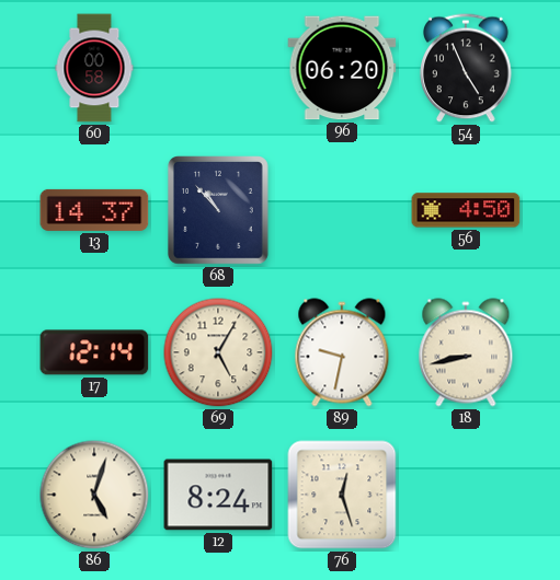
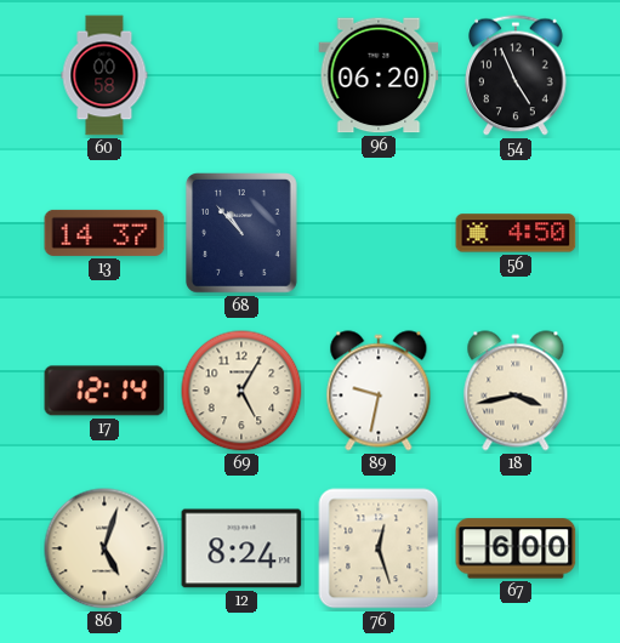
18: 8:43 -> 3:43
67: none -> 6:00
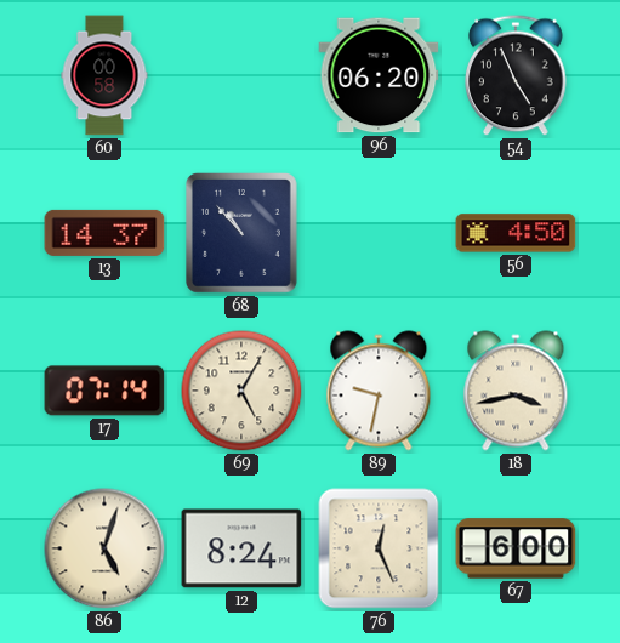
17: 12:14 -> 07:14
76: 12:27 -> 12:26
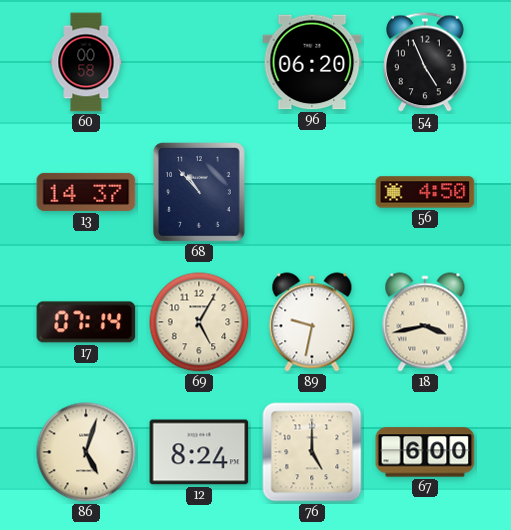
76: 12:26 -> 5:00
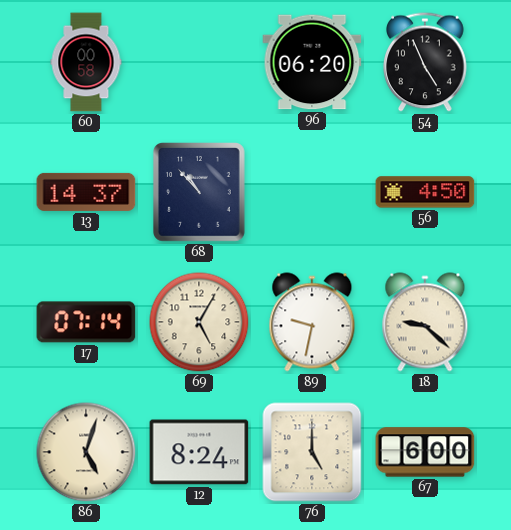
18: 3:43 -> 9:22
